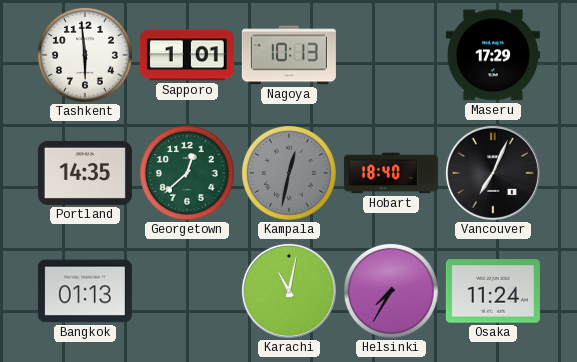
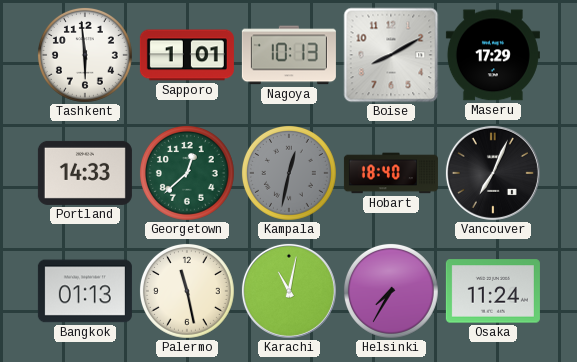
Boise: none -> 8:10
Portland: 14:35 -> 14:33
Palermo: none -> 11:28
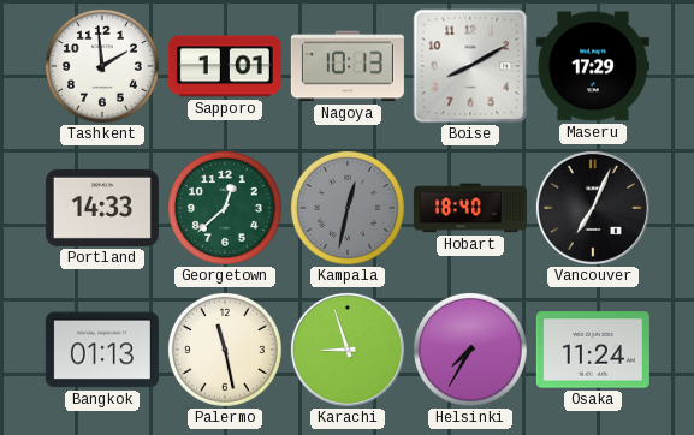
Tashkent: 5:59 -> 1:59
Karachi: 11:02 -> 8:57
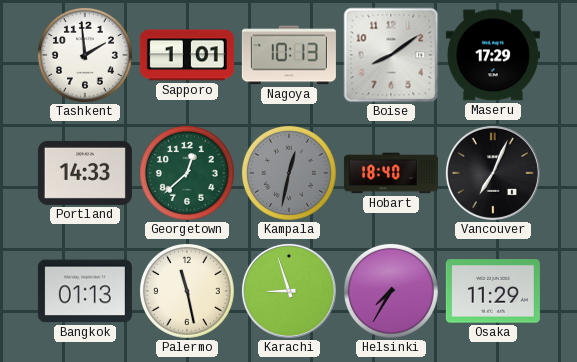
Boise: 8:10 -> 8:09
Osaka: 11:24 -> 11:29
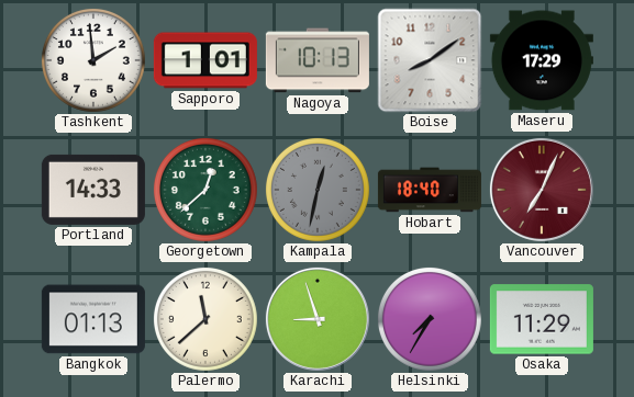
Vancouver dial: black -> burgundy
Palermo: 11:28 -> 11:38
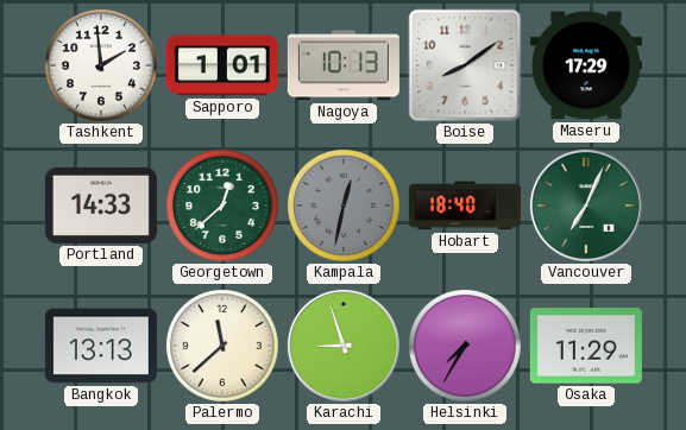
Vancouver dial: burgundy -> green
Bangkok: 01:13 -> 13:13
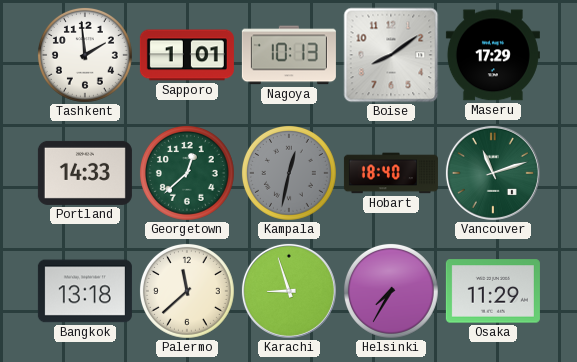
Vancouver: 7:04 -> 11:12
Bangkok: 13:13 -> 13:18
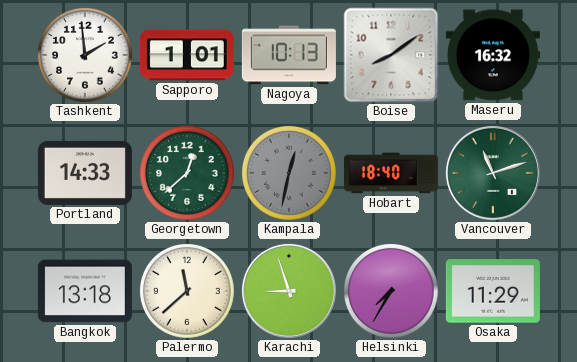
Maseru: 17:29 -> 16:32
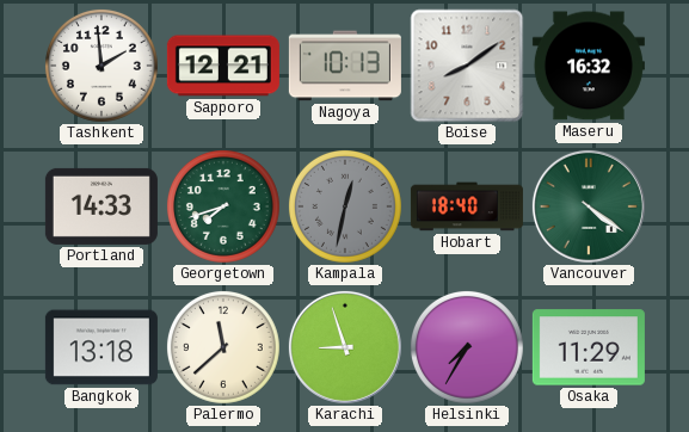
Sapporo: 1:01 -> 12:21
Georgetown: 12:38 -> 7:42
Vancouver: 11:12 -> 4:21
